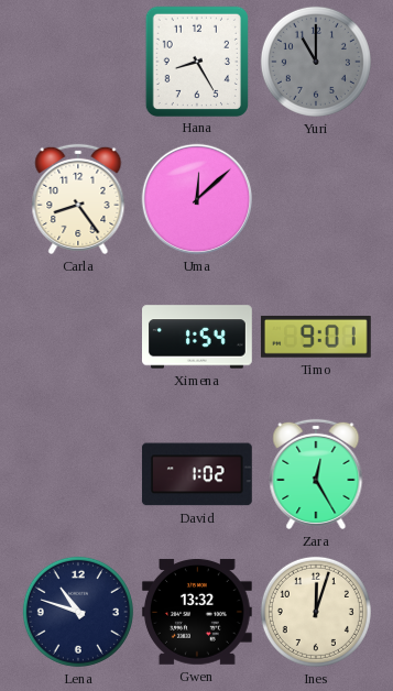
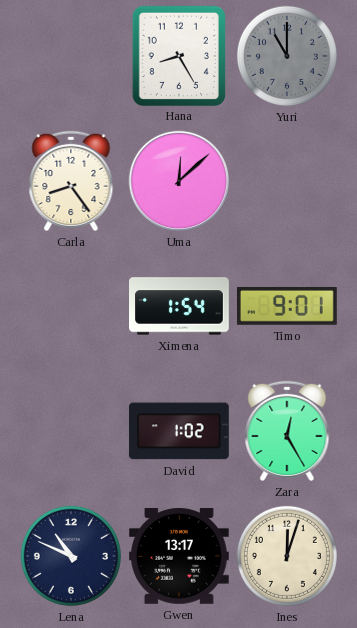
Lena: 10:48 -> 10:49
Gwen: 13:32 -> 13:17
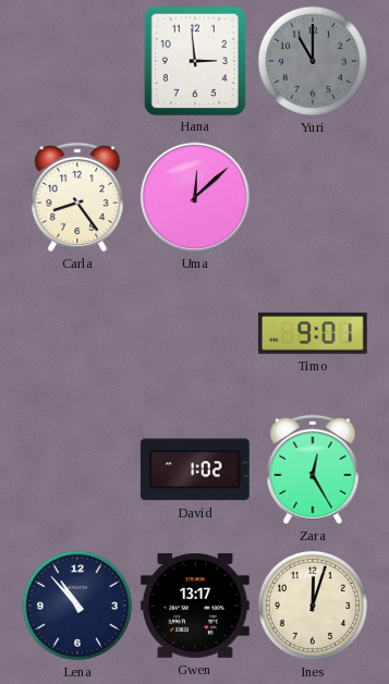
Hana: 8:25 -> 2:59
Ximena: 1:54 -> none
Lena: 10:49 -> 10:53
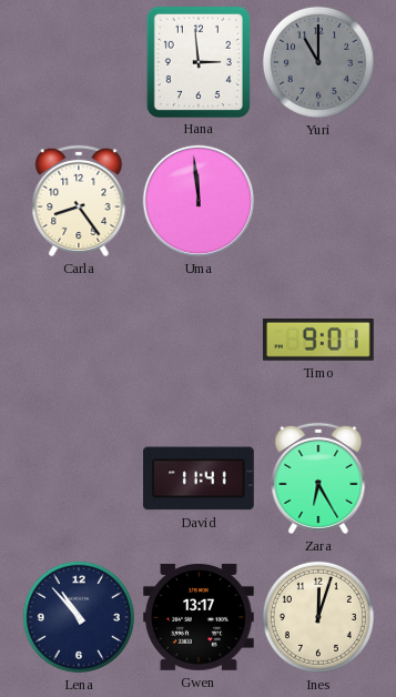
Uma: 12:08 -> 11:59
David: 1:02 -> 11:41
Zara: 12:25 -> 6:25
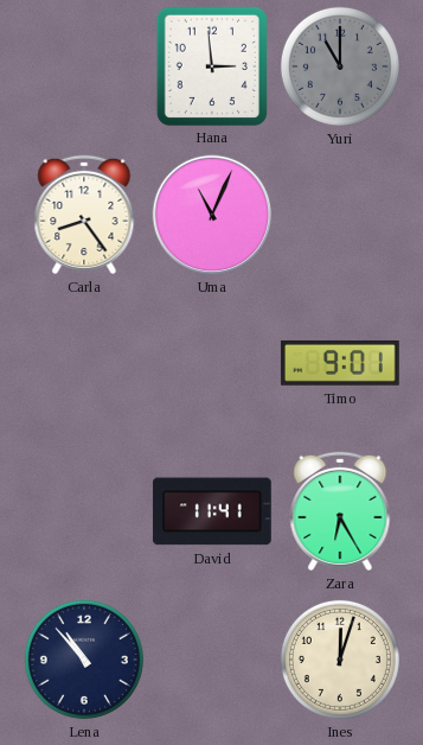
Uma: 11:59 -> 11:04
Gwen: 13:17 -> none
